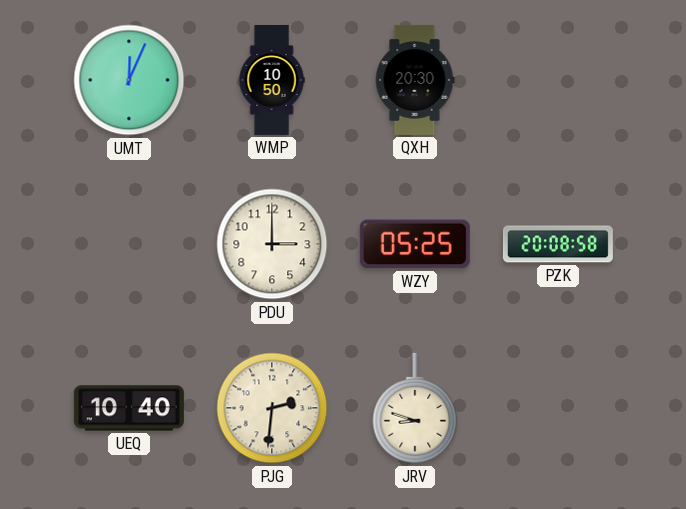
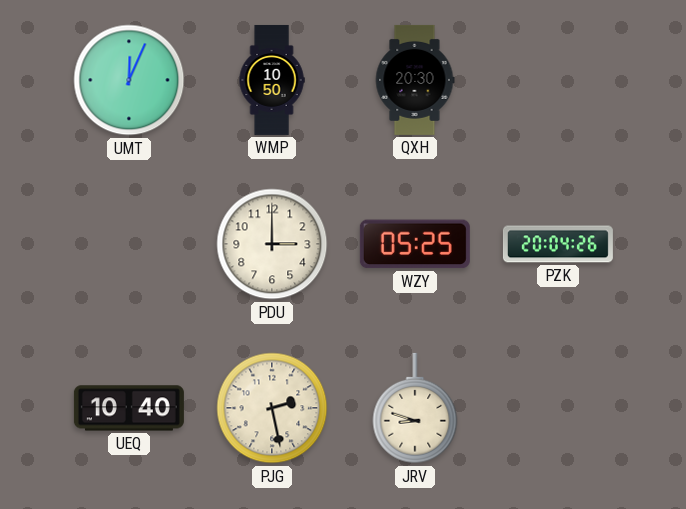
PZK: 20:08 -> 20:04
PJG: 2:31 -> 2:28
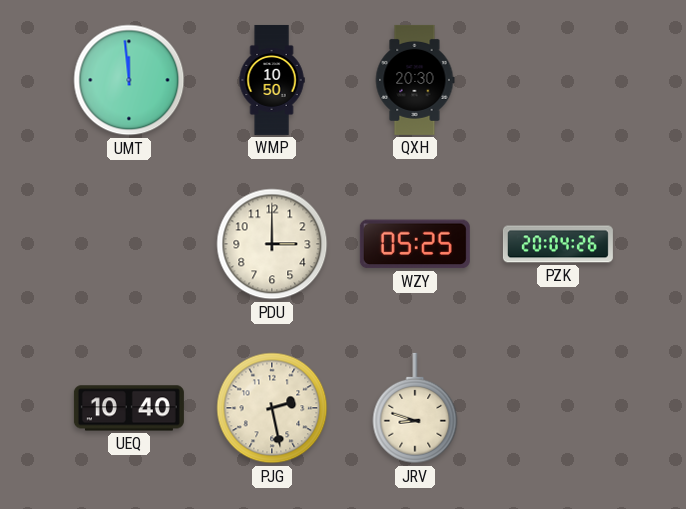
UMT: 12:04 -> 11:59
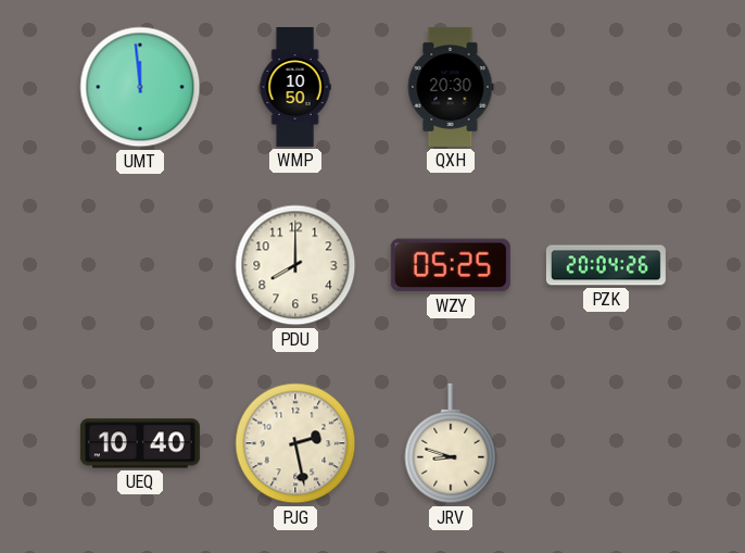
PDU: 3:00 -> 8:00
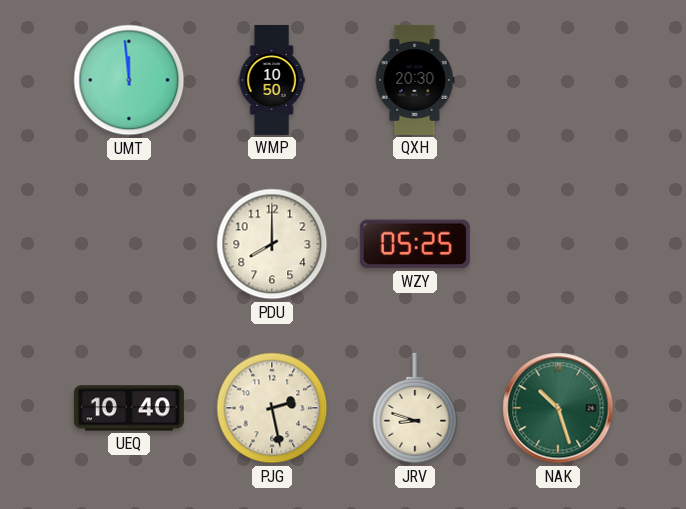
PZK: 20:04 -> none
NAK: none -> 10:27
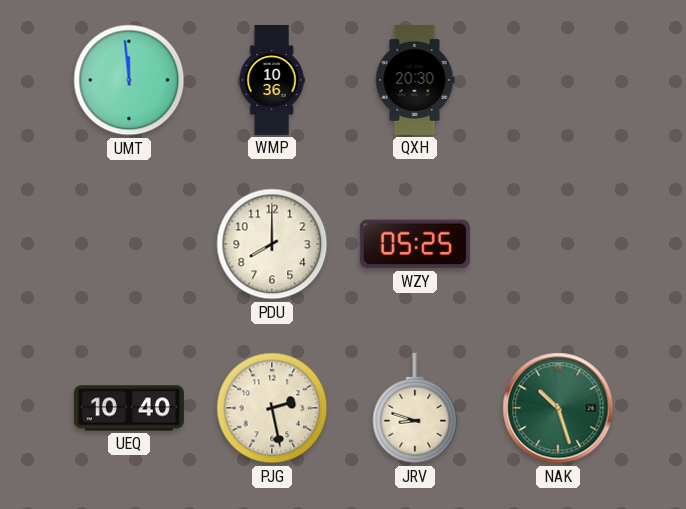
WMP: 10:50 -> 10:36
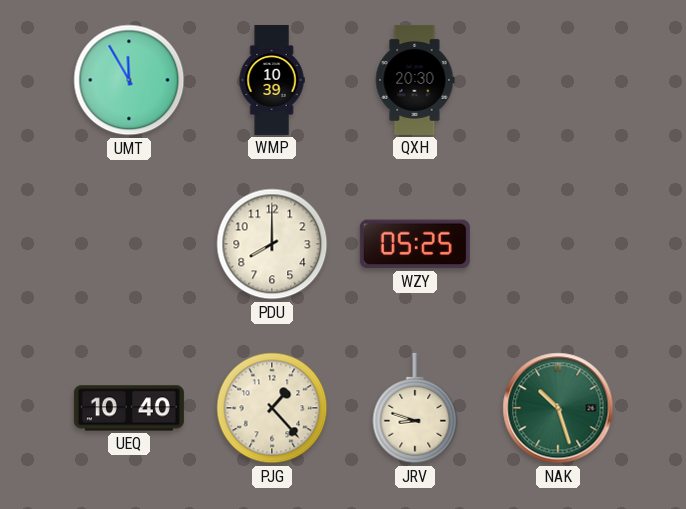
UMT: 11:59 -> 11:55
WMP: 10:36 -> 10:39
PJG: 2:28 -> 1:23
